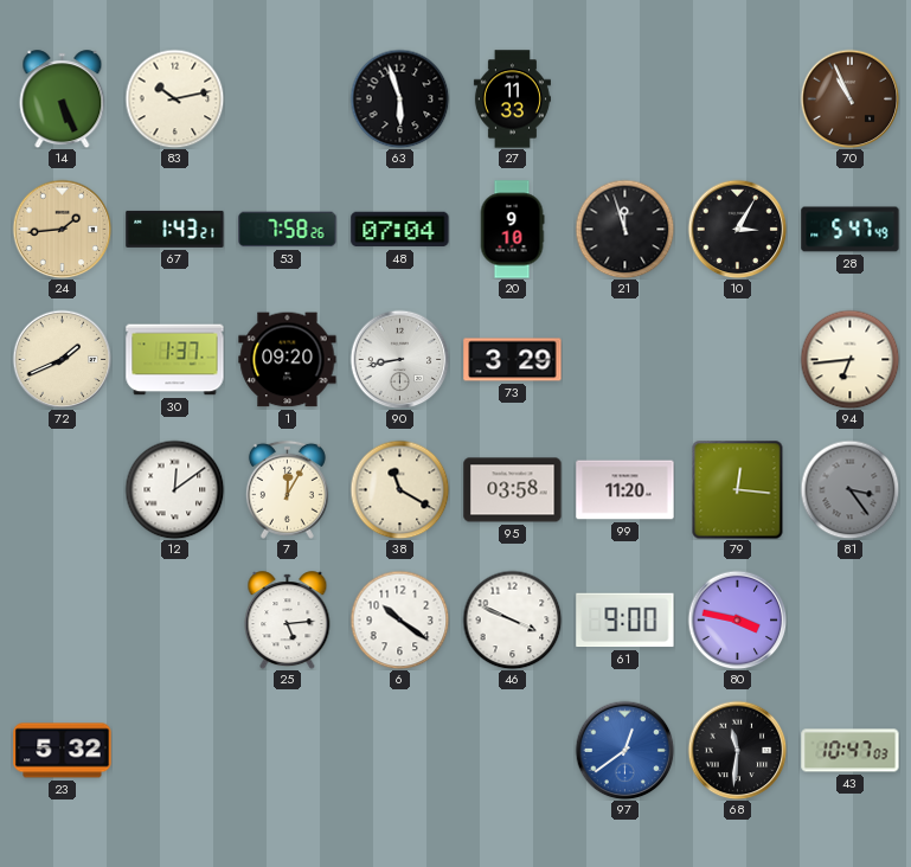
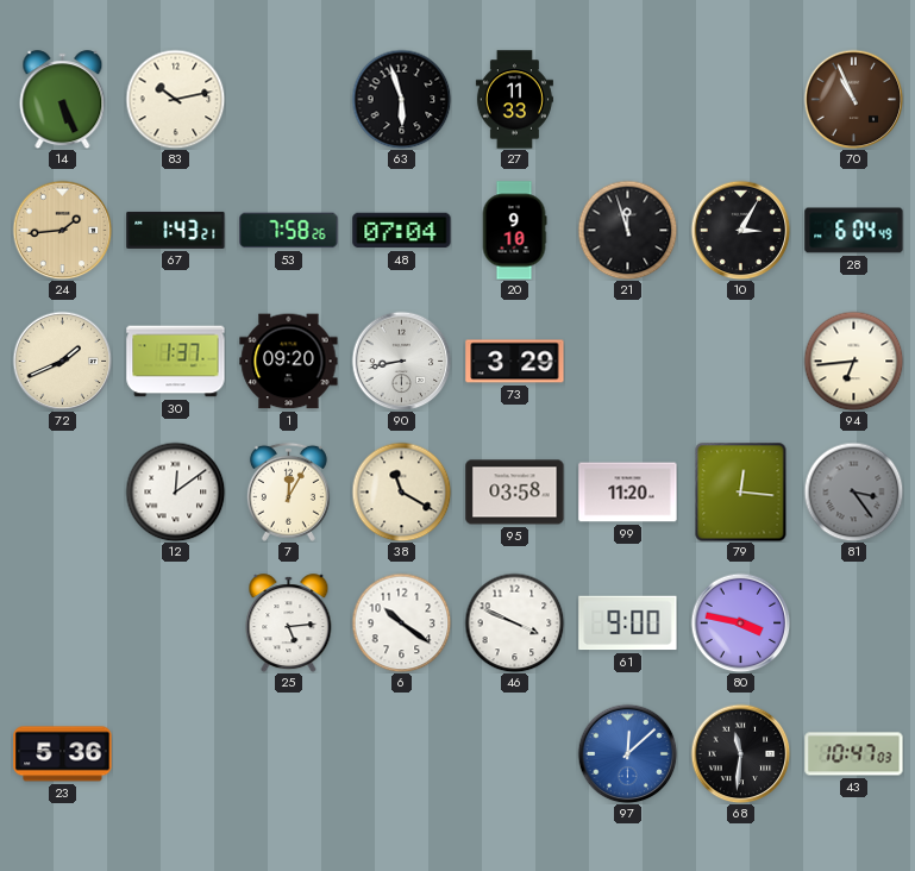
28: 5:47 -> 6:04
23: 5:32 -> 5:36
97: 12:39 -> 12:08
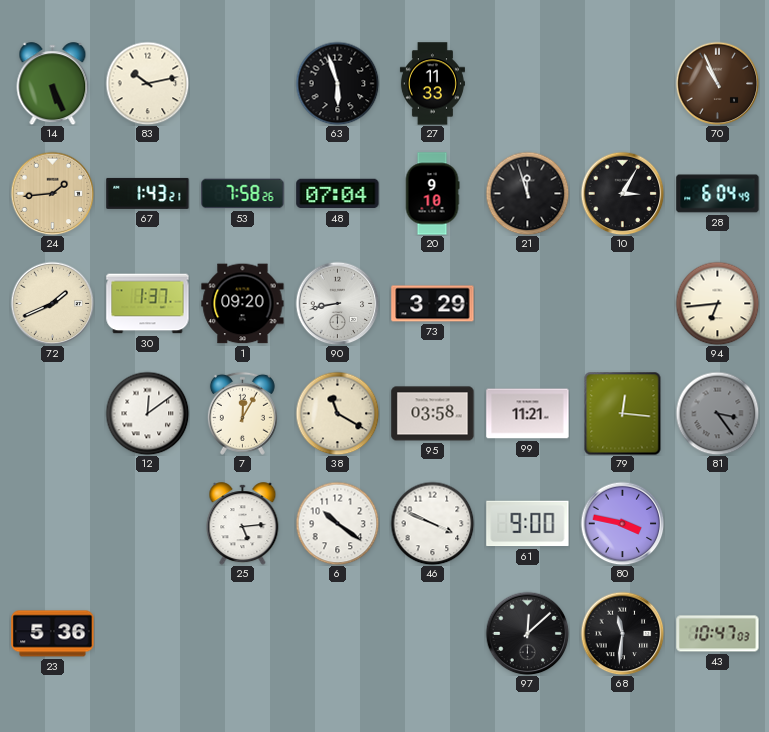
99: 11:20 -> 11:21
97 dial: blue -> black
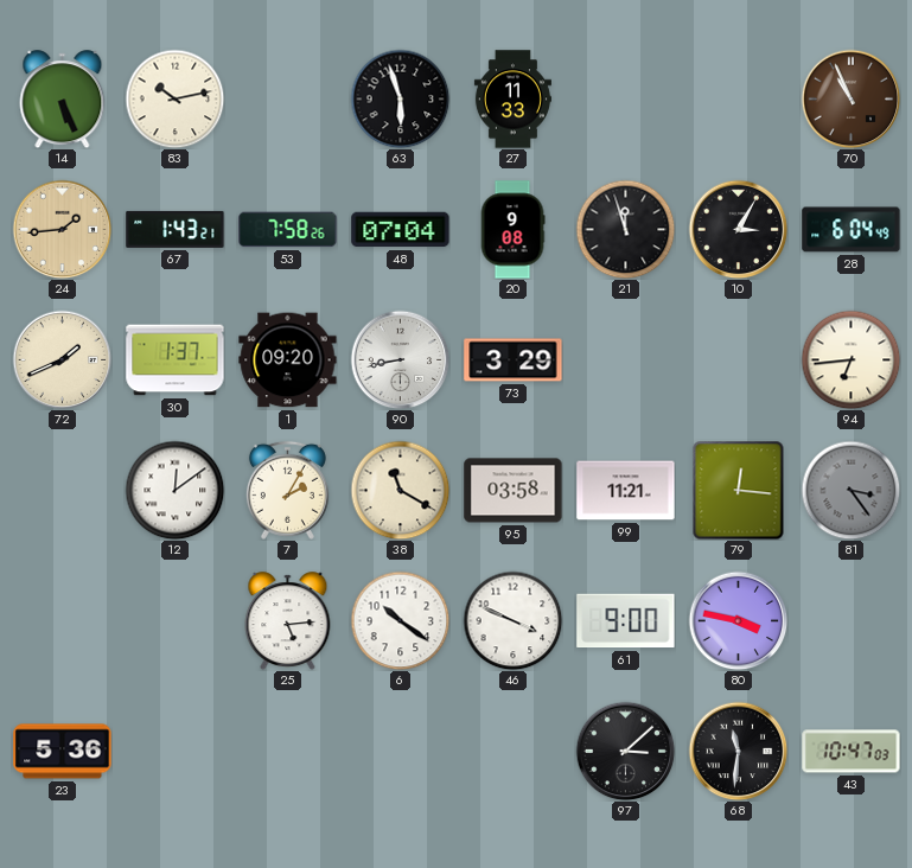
20: 9:10 -> 9:08
7: 12:05 -> 2:05
97: 12:08 -> 3:08
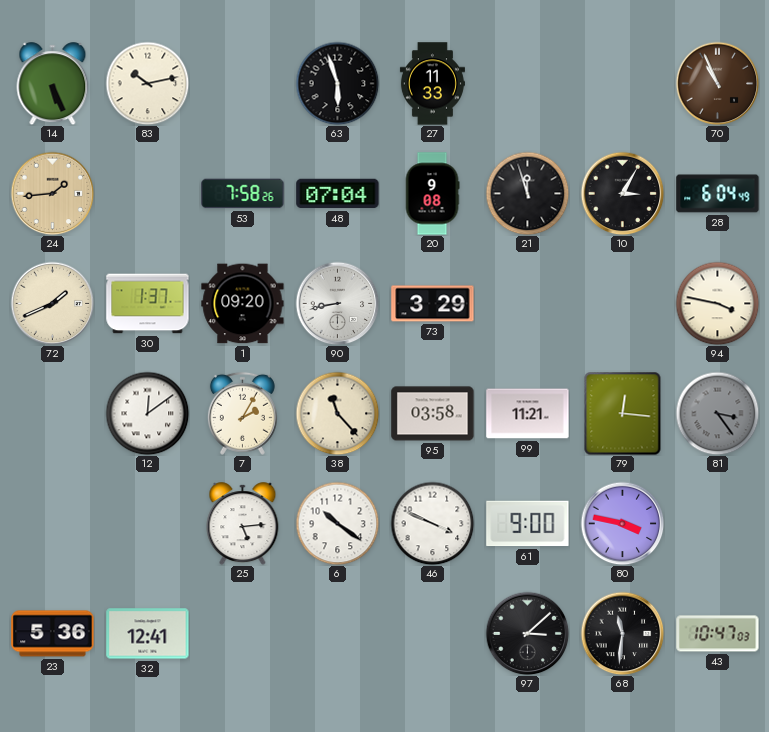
67: 1:43 -> none
94: 6:44 -> 3:47
38: 11:20 -> 11:23
32: none -> 12:41
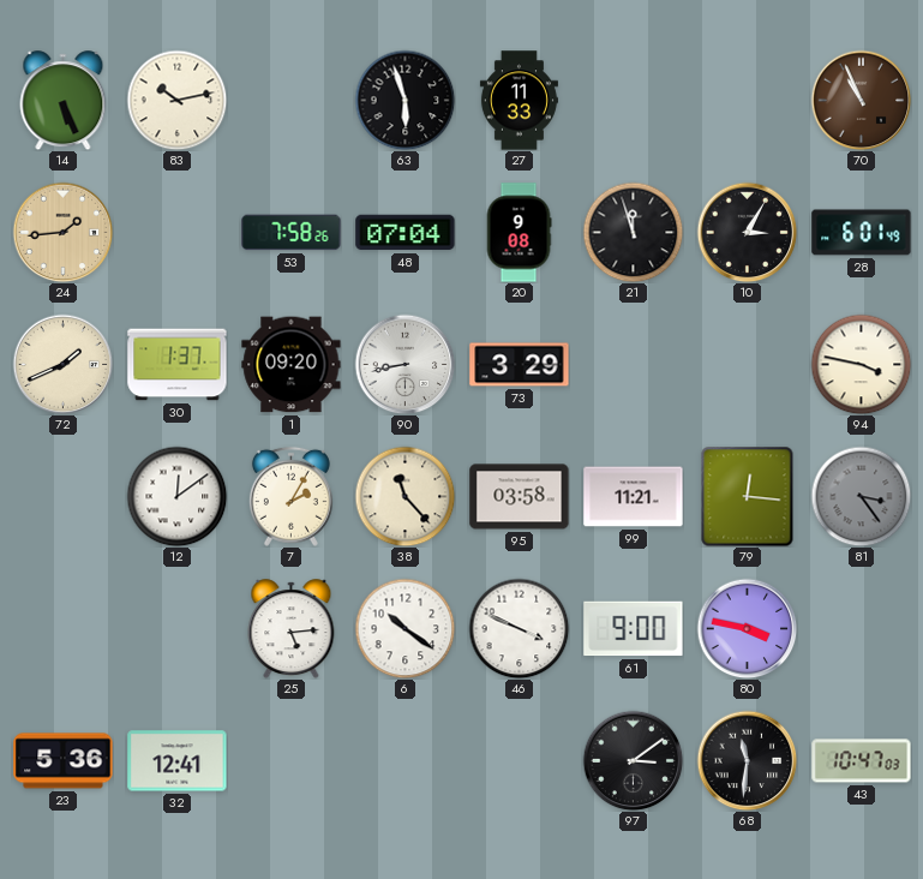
28: 6:04 -> 6:01
97: 3:08 -> 3:09
